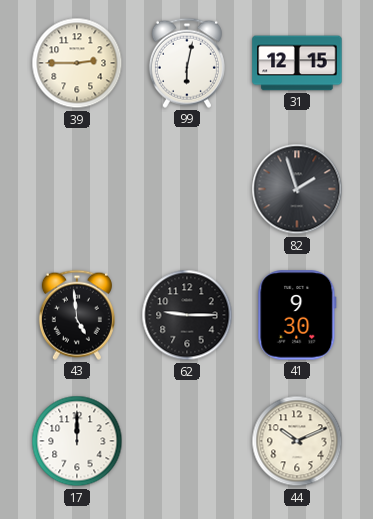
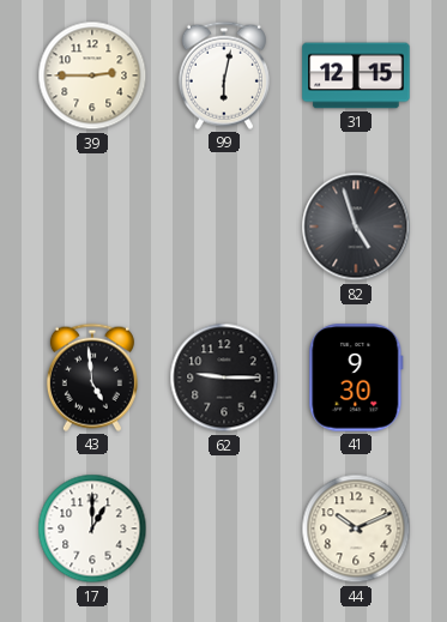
82: 1:57 -> 4:57
17: 12:00 -> 1:00
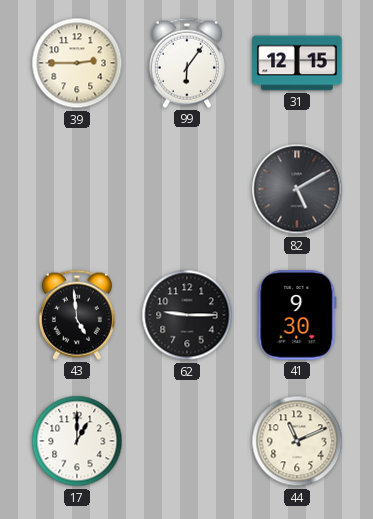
99: 6:02 -> 6:06
82: 4:57 -> 5:10
44: 10:11 -> 11:11
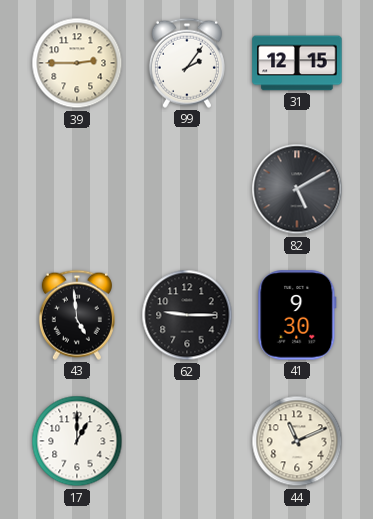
99: 6:06 -> 2:06
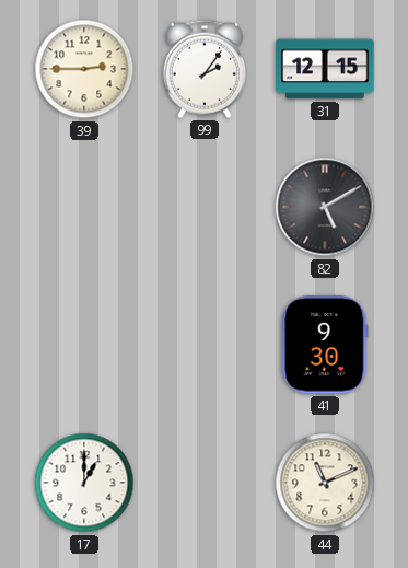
43: 4:59 -> none
62: 9:15 -> none
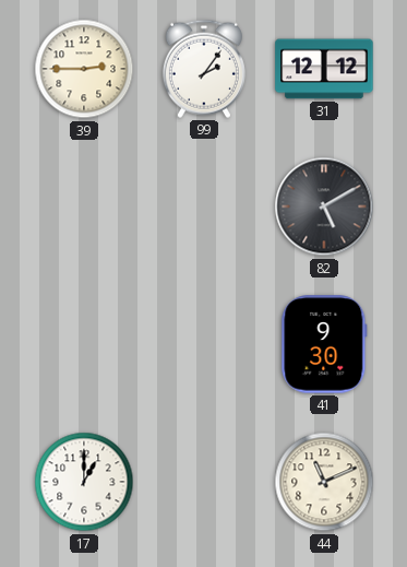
31: 12:15 -> 12:12
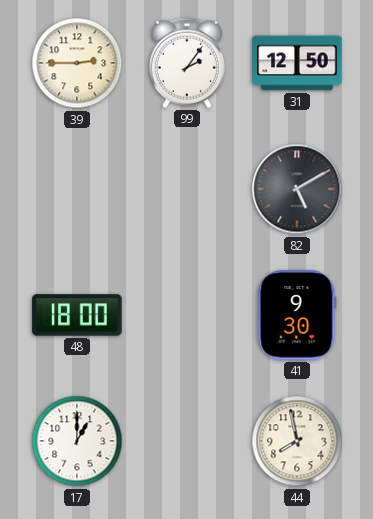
31: 12:12 -> 12:50
48: none -> 18:00
44: 11:11 -> 7:58
